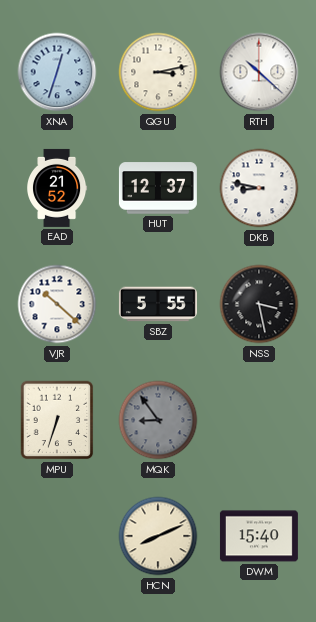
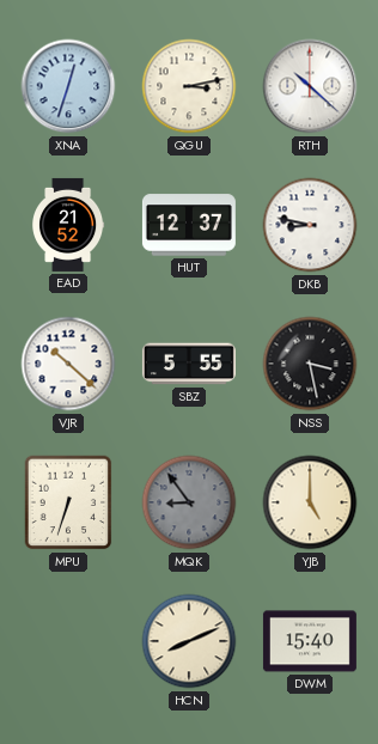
YJB: none -> 5:00
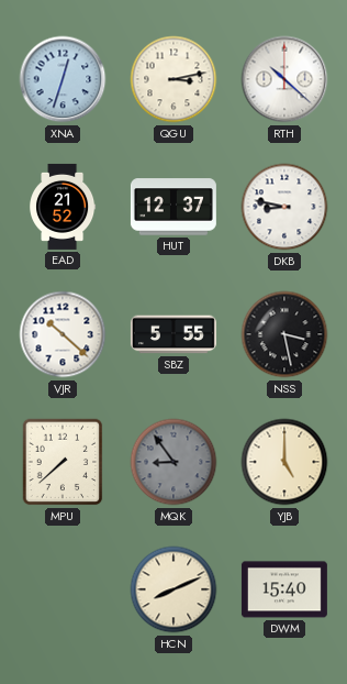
MPU: 6:33 -> 7:38
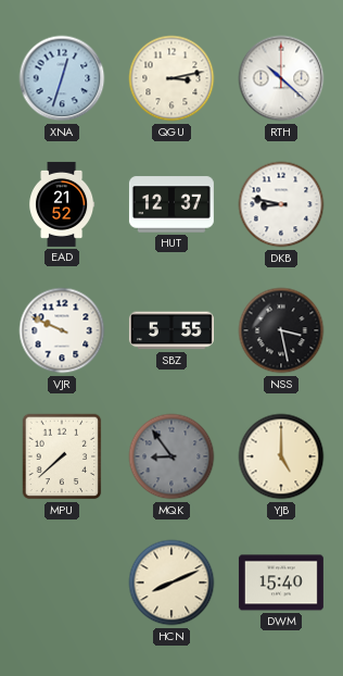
VJR: 10:22 -> 9:49
